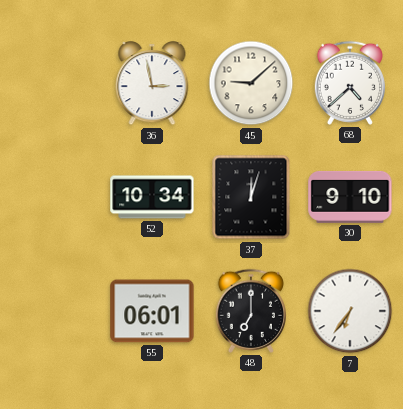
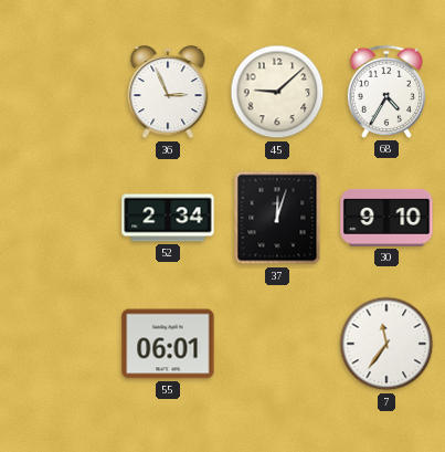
36: 2:58 -> 2:56
68: 4:38 -> 4:35
52: 10:34 -> 2:34
48: 7:00 -> none
7: 6:36 -> 11:36
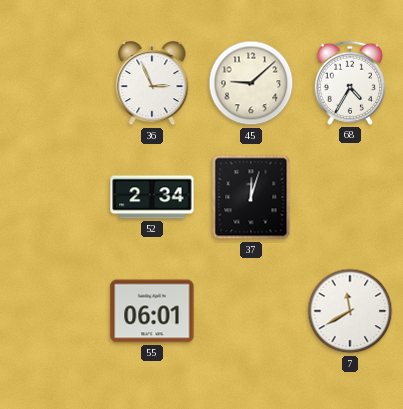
30: 9:10 -> none
7: 11:36 -> 11:40
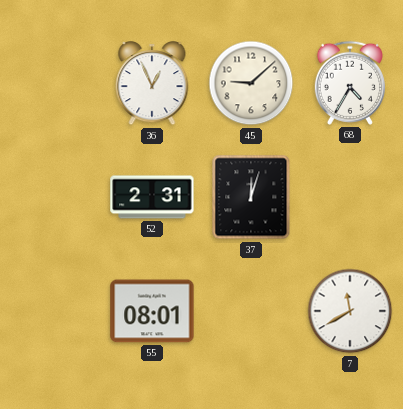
36: 2:56 -> 12:56
52: 2:34 -> 2:31
55: 06:01 -> 08:01
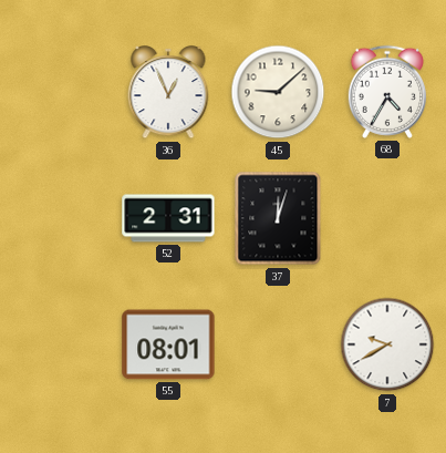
7: 11:40 -> 9:40
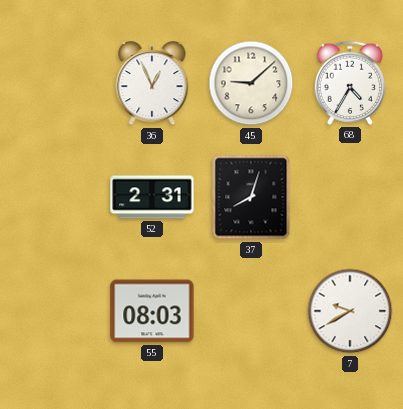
37: 12:03 -> 8:03
55: 08:01 -> 08:03
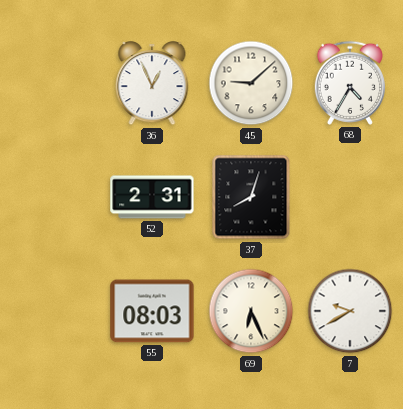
69: none -> 6:26
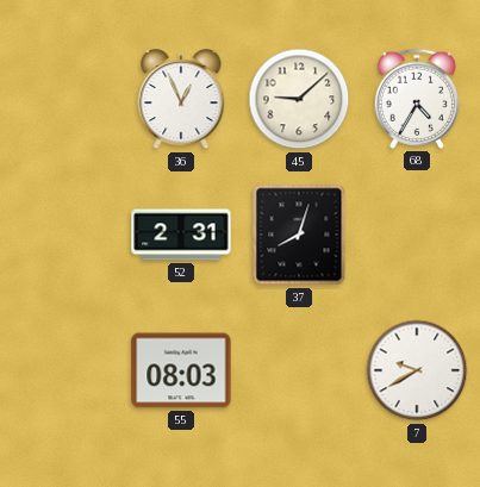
69: 6:26 -> none
